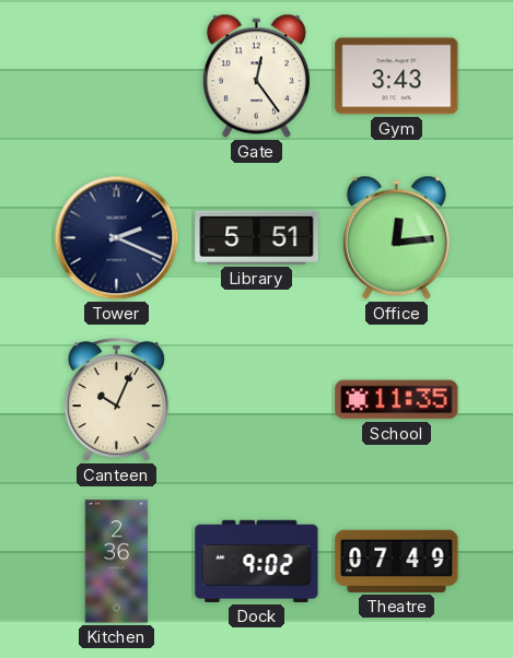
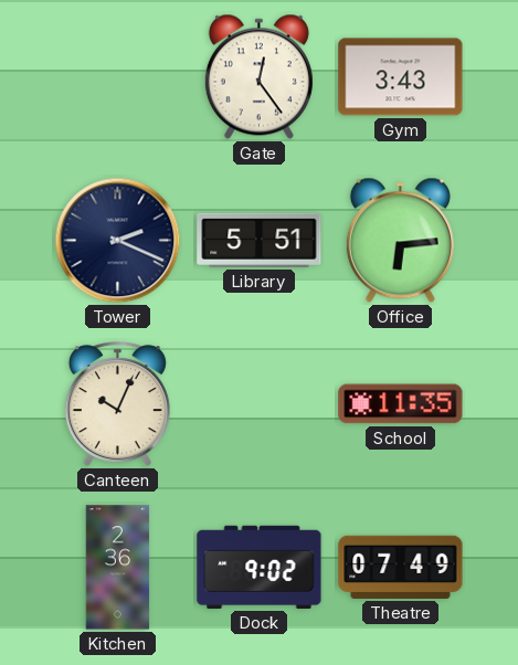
Office: 12:14 -> 6:14
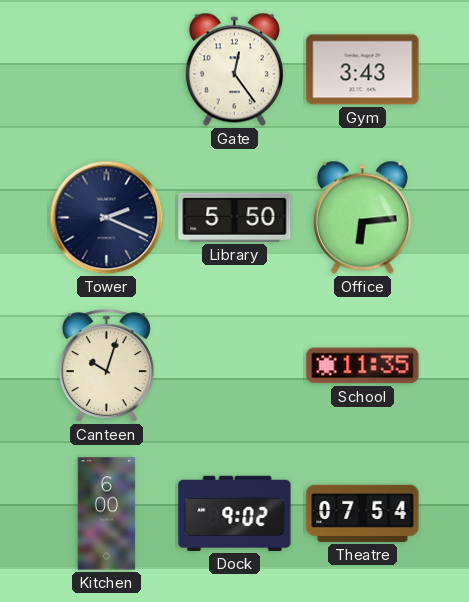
Library: 5:51 -> 5:50
Canteen: 10:04 -> 10:03
Kitchen: 2:36 -> 6:00
Theatre: 07:49 -> 07:54
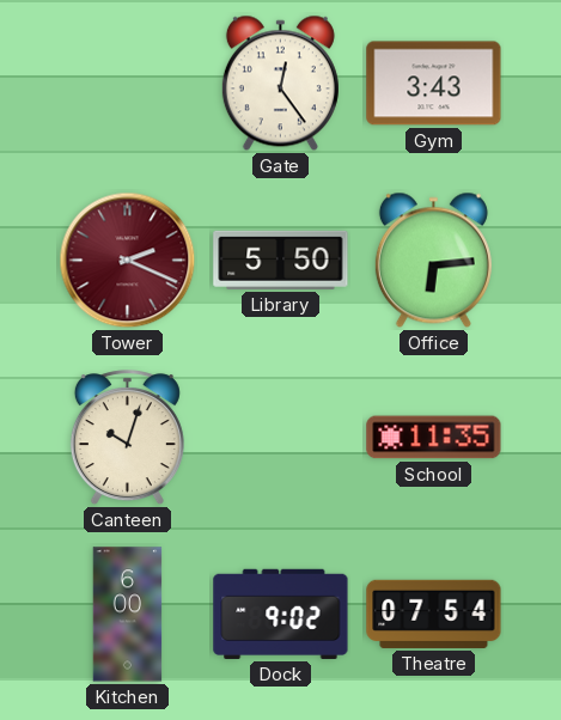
Tower dial: navy -> burgundy
